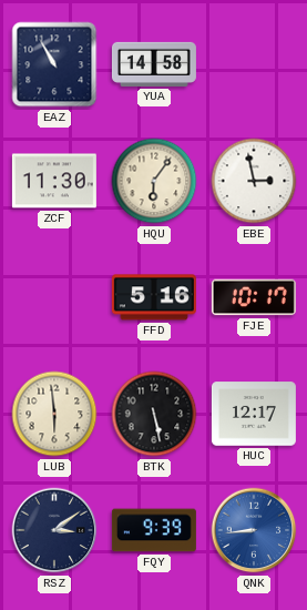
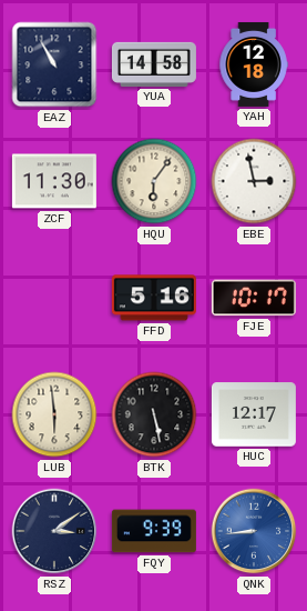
YAH: none -> 12:18
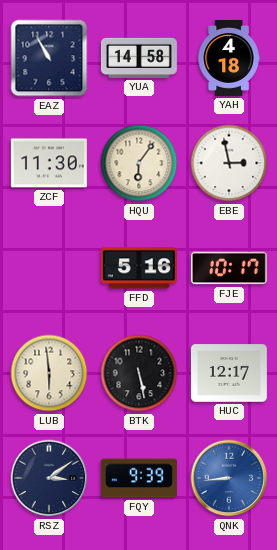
YAH: 12:18 -> 4:18
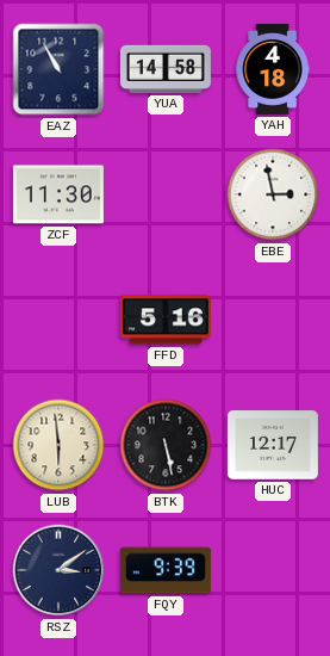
HQU: 6:06 -> none
FJE: 10:17 -> none
QNK: 8:44 -> none
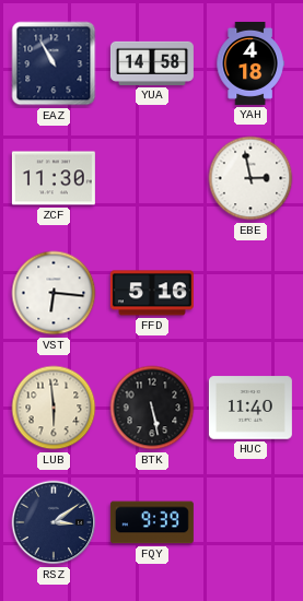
VST: none -> 6:16
HUC: 12:17 -> 11:40
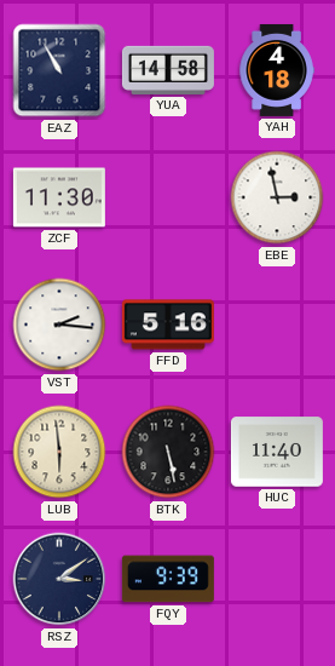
VST: 6:16 -> 2:16
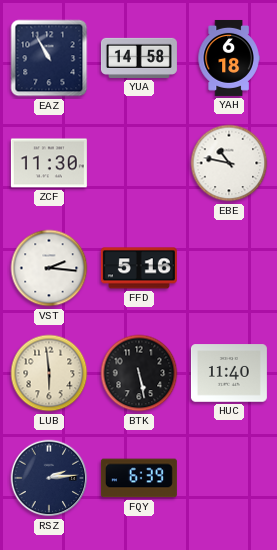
YAH: 4:18 -> 6:18
EBE: 2:58 -> 10:47
RSZ: 3:09 -> 2:14
FQY: 9:39 -> 6:39
